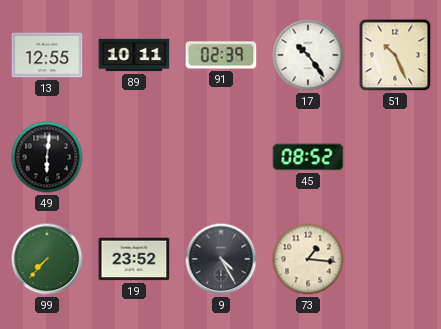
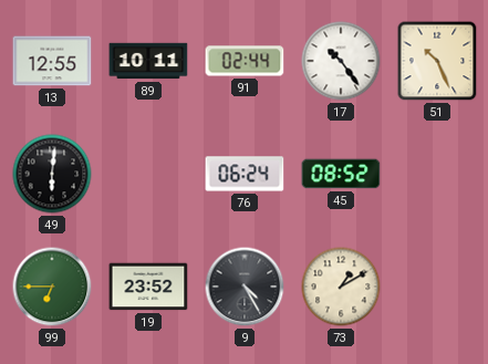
91: 02:39 -> 02:44
76: none -> 06:24
99: 7:37 -> 6:45
73: 1:16 -> 1:10
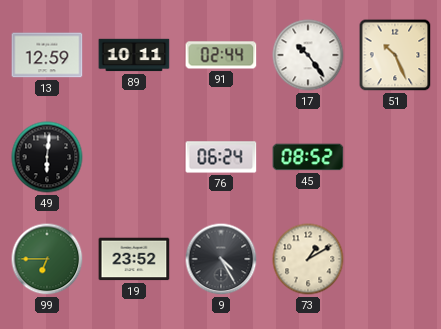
13: 12:55 -> 12:59
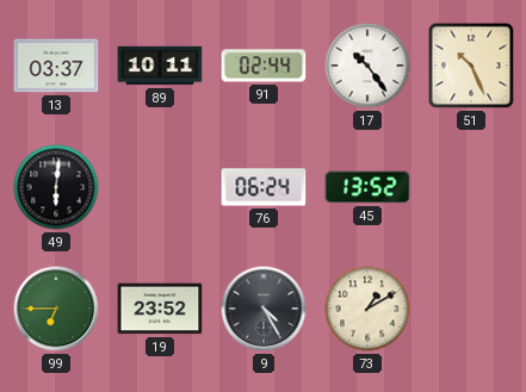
13: 12:59 -> 03:37
45: 08:52 -> 13:52
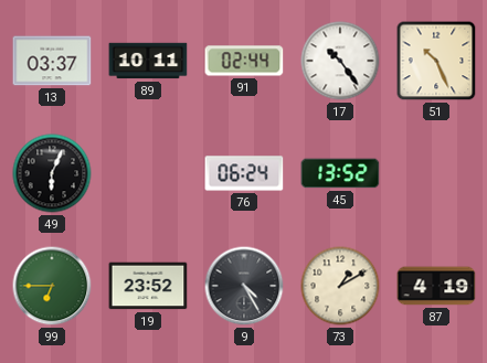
49: 6:01 -> 6:04
87: none -> 4:19
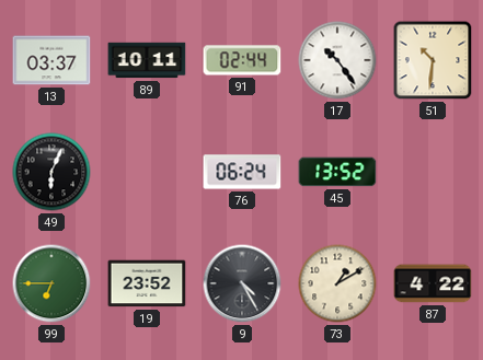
51: 10:26 -> 10:31
87: 4:19 -> 4:22
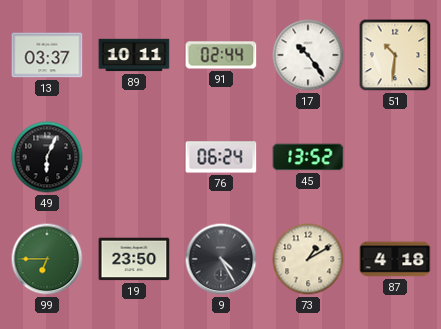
19: 23:52 -> 23:50
87: 4:22 -> 4:18
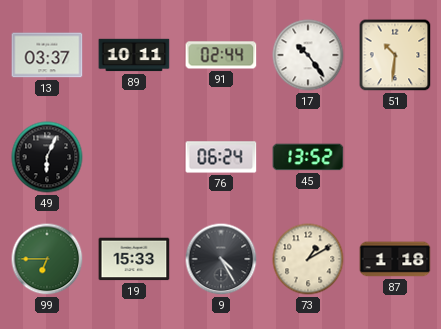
19: 23:50 -> 15:33
87: 4:18 -> 1:18
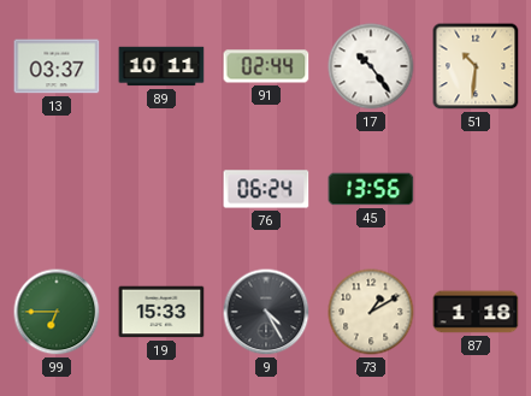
49: 6:04 -> none
45: 13:52 -> 13:56
